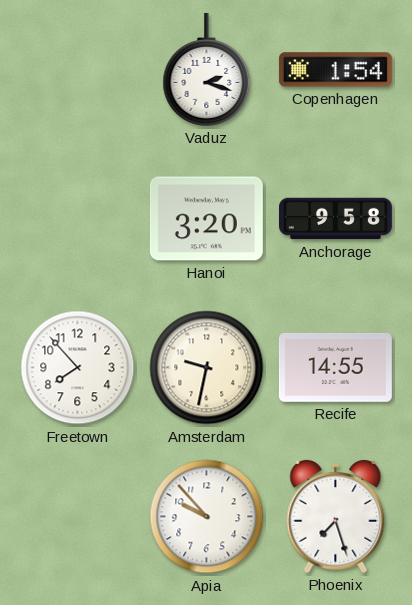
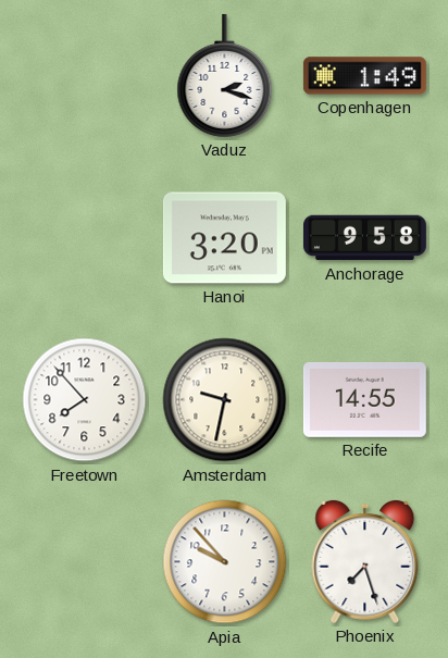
Copenhagen: 1:54 -> 1:49
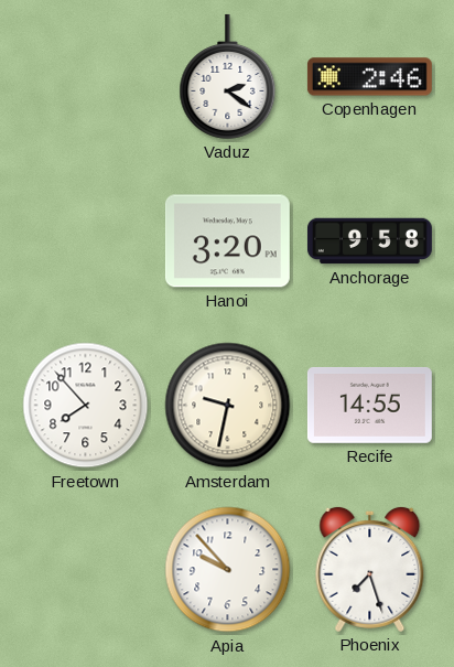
Vaduz: 2:18 -> 2:21
Copenhagen: 1:49 -> 2:46
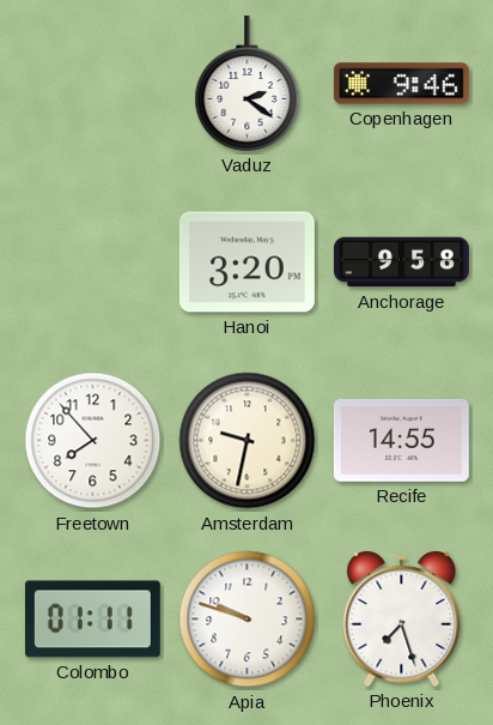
Copenhagen: 2:46 -> 9:46
Colombo: none -> 01:11
Apia: 9:53 -> 9:48
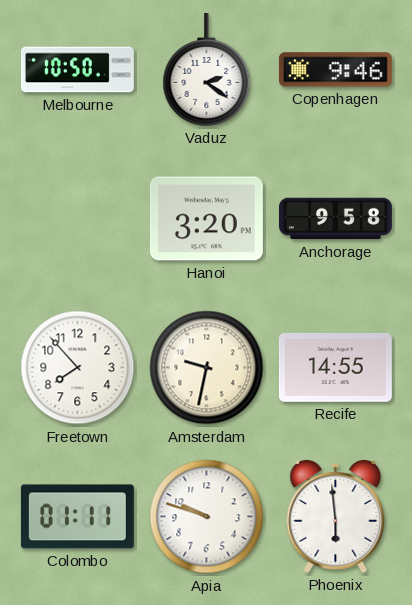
Melbourne: none -> 10:50
Phoenix: 7:27 -> 5:59
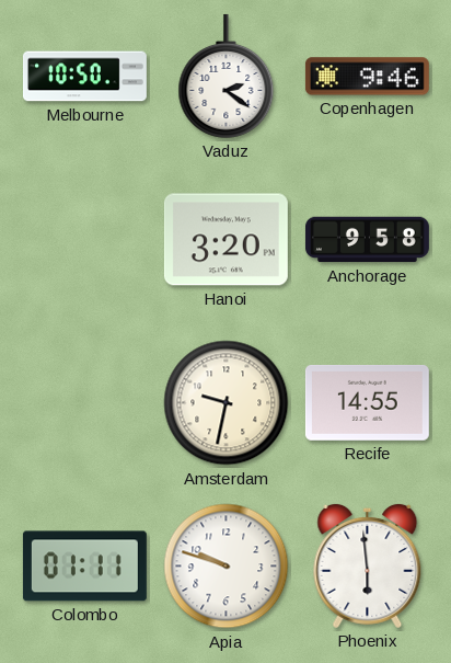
Freetown: 7:53 -> none
